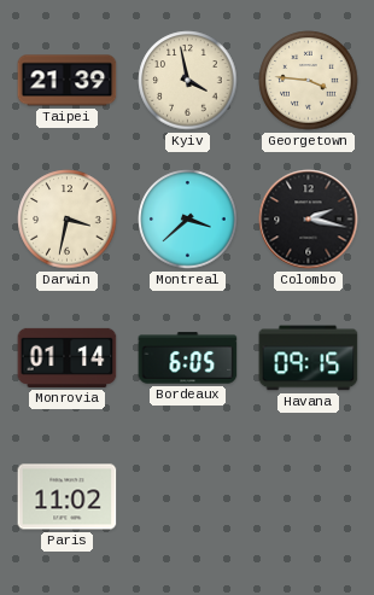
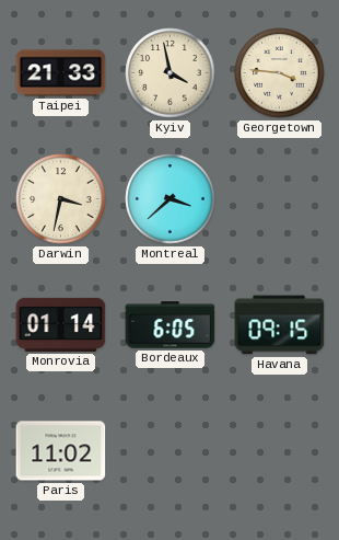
Taipei: 21:39 -> 21:33
Colombo: 2:17 -> none
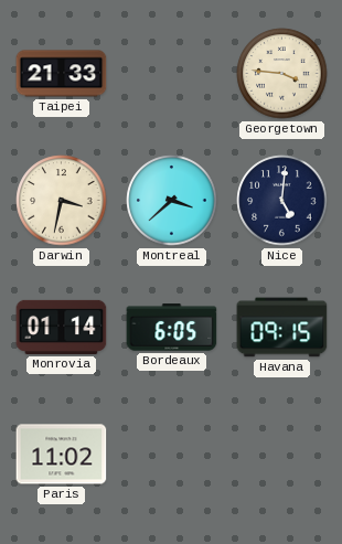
Kyiv: 3:58 -> none
Nice: none -> 5:01
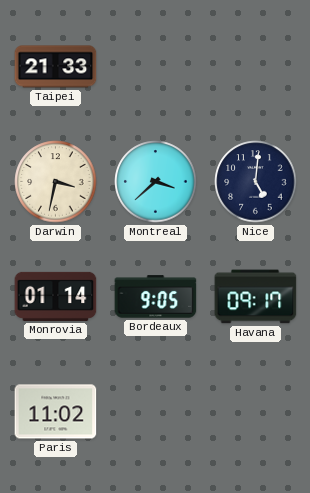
Georgetown: 3:46 -> none
Bordeaux: 6:05 -> 9:05
Havana: 09:15 -> 09:17
